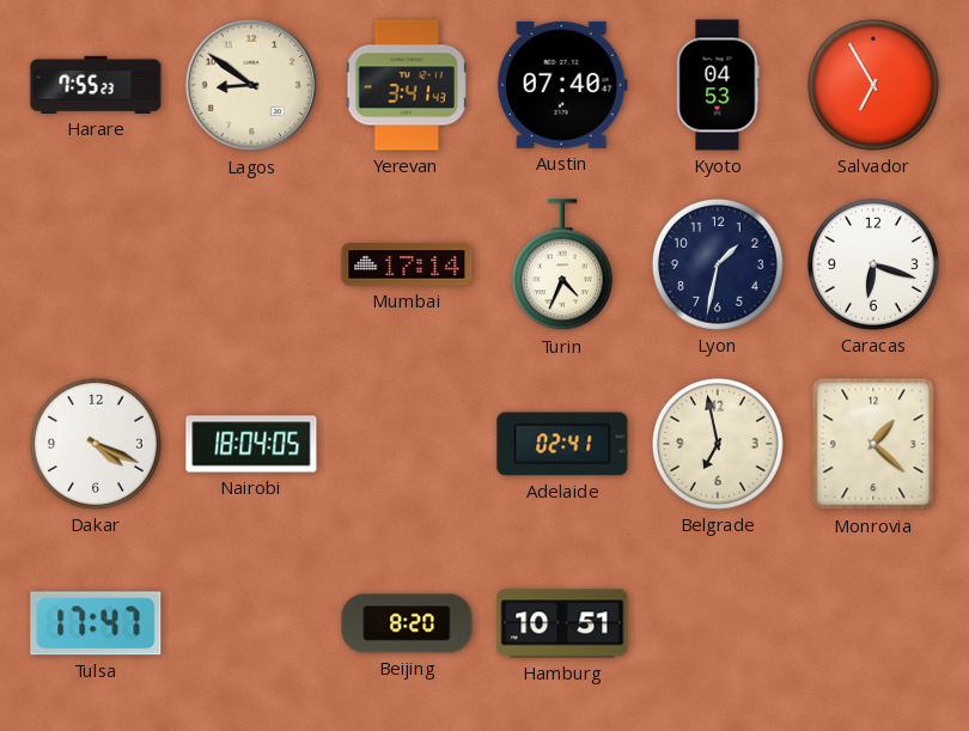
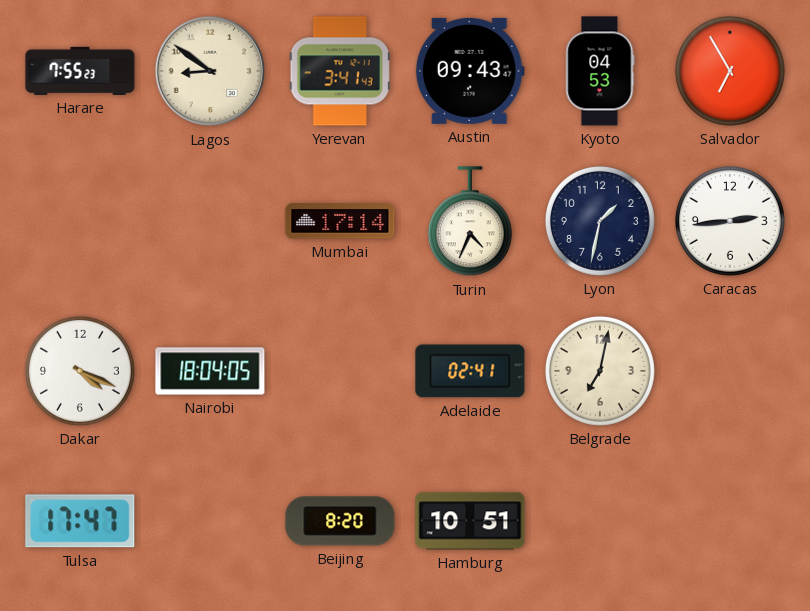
Austin: 07:40 -> 09:43
Caracas: 6:18 -> 2:44
Belgrade: 6:58 -> 7:02
Monrovia: 1:22 -> none
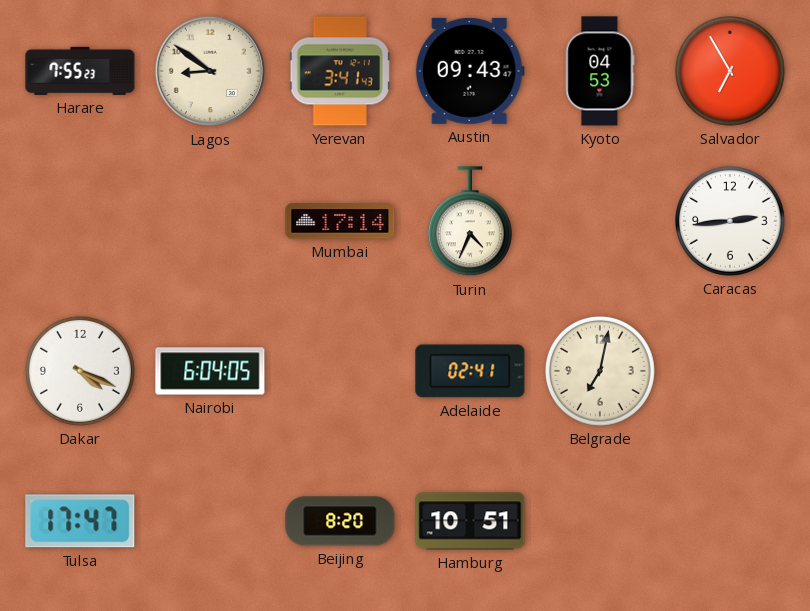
Lyon: 1:32 -> none
Nairobi: 18:04 -> 6:04
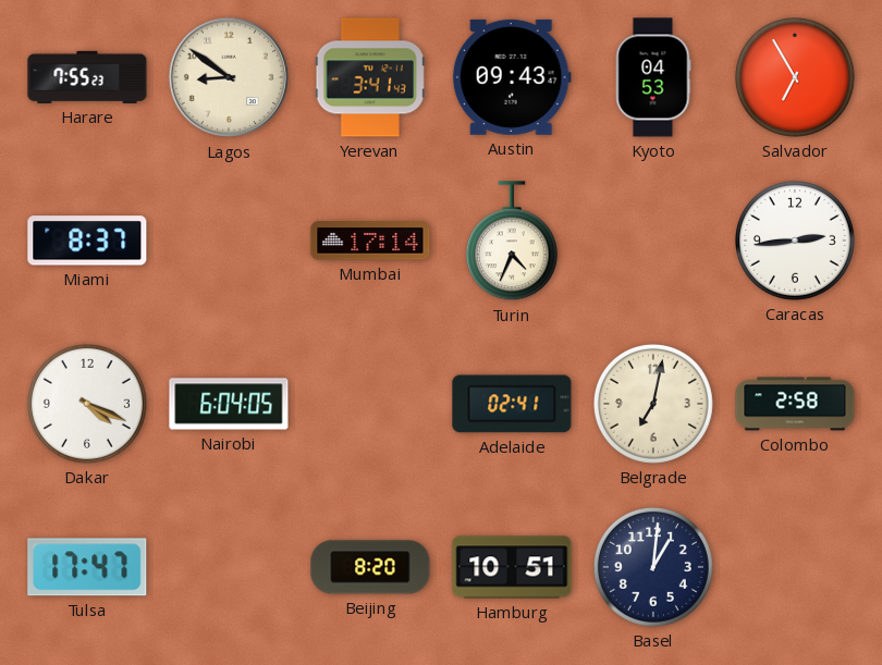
Miami: none -> 8:37
Colombo: none -> 2:58
Basel: none -> 1:01
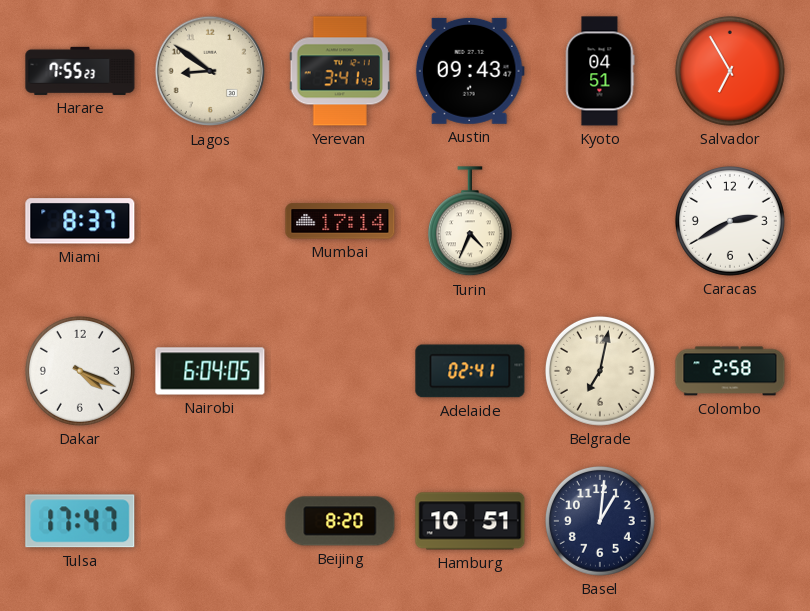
Kyoto: 04:53 -> 04:51
Caracas: 2:44 -> 2:40
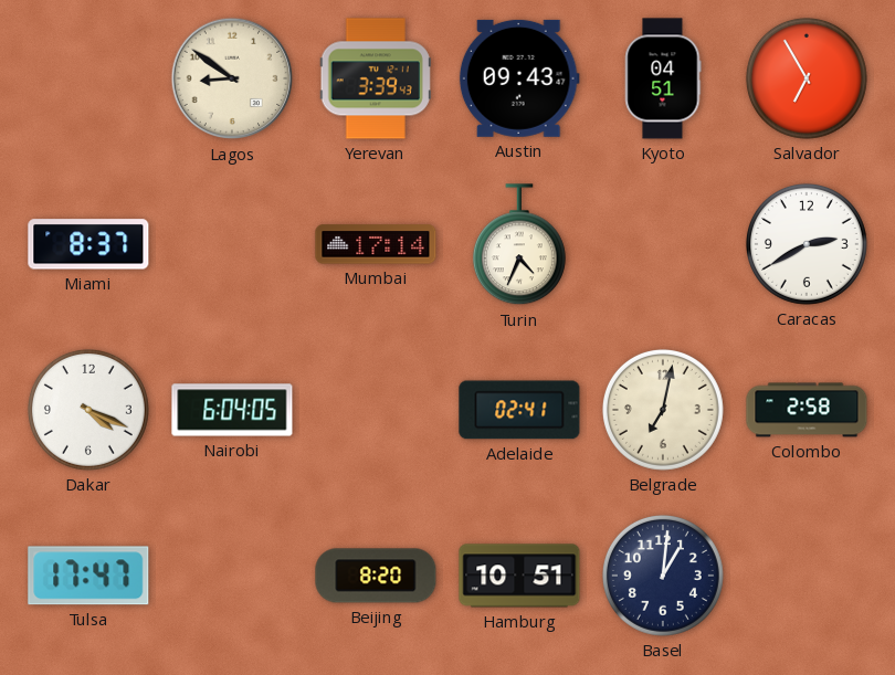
Harare: 7:55 -> none
Yerevan: 3:41 -> 3:39
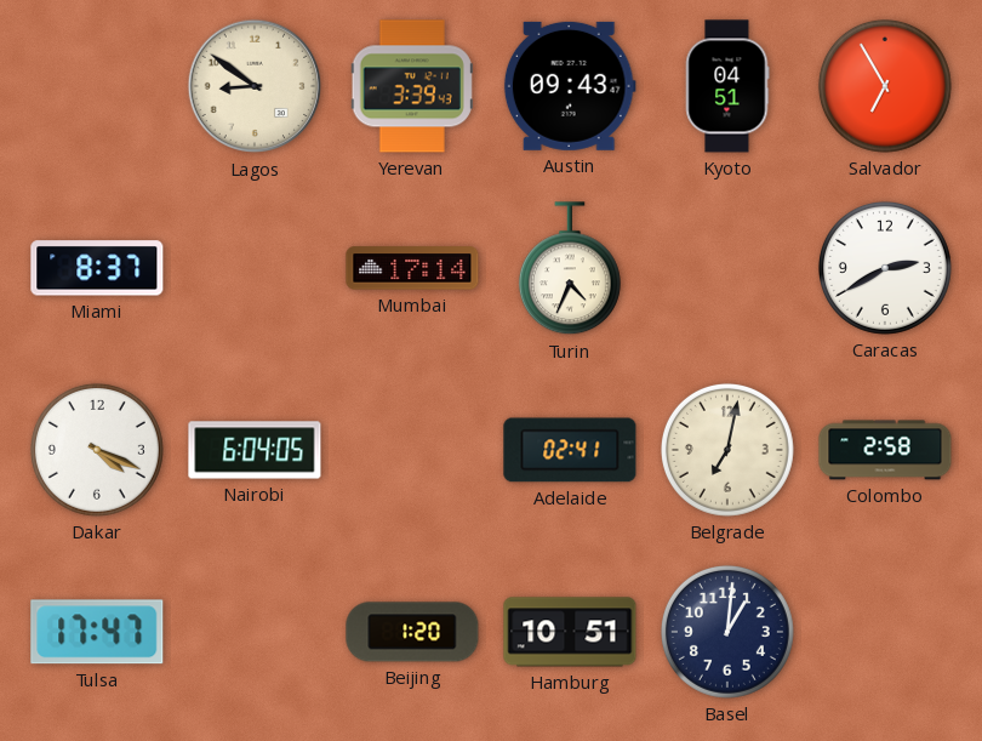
Beijing: 8:20 -> 1:20
